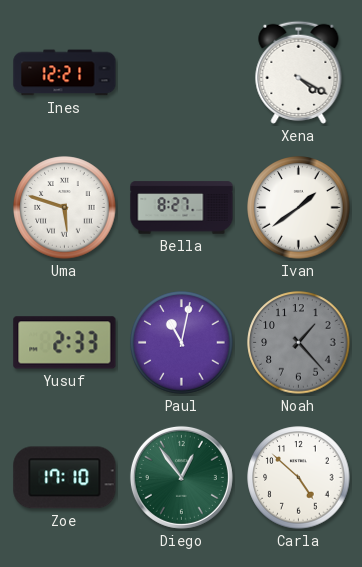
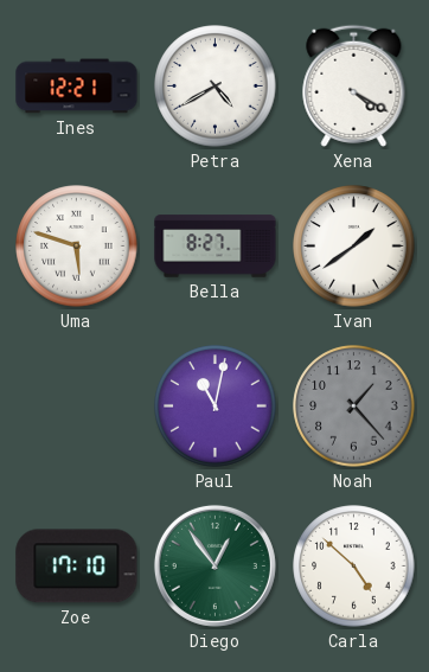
Petra: none -> 4:40
Yusuf: 2:33 -> none
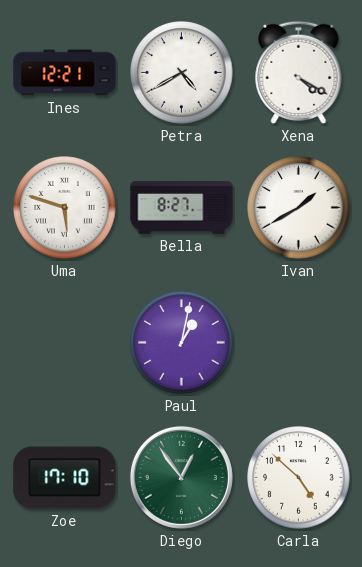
Ivan: 1:39 -> 1:40
Paul: 11:02 -> 1:02
Noah: 1:23 -> none
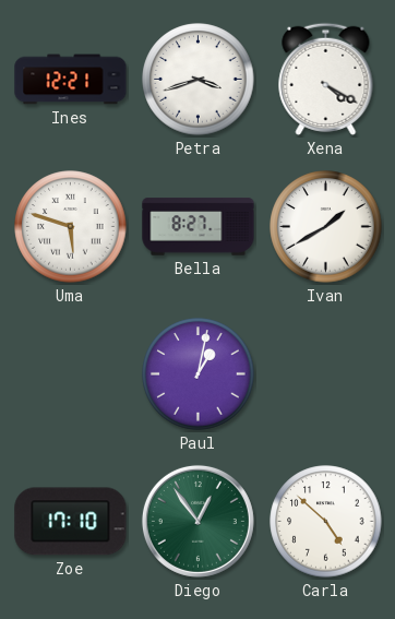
Petra: 4:40 -> 3:42
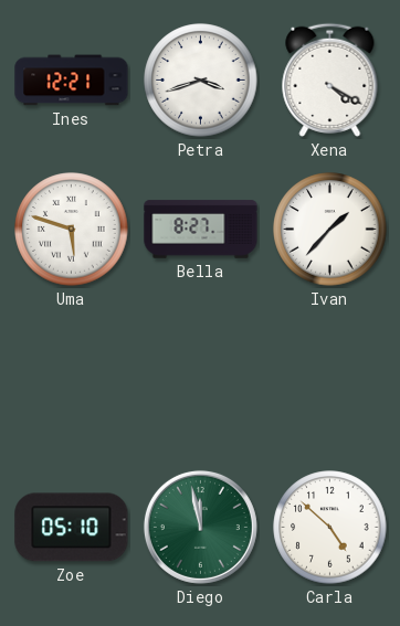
Ivan: 1:40 -> 1:37
Paul: 1:02 -> none
Zoe: 17:10 -> 05:10
Diego: 12:54 -> 11:58
